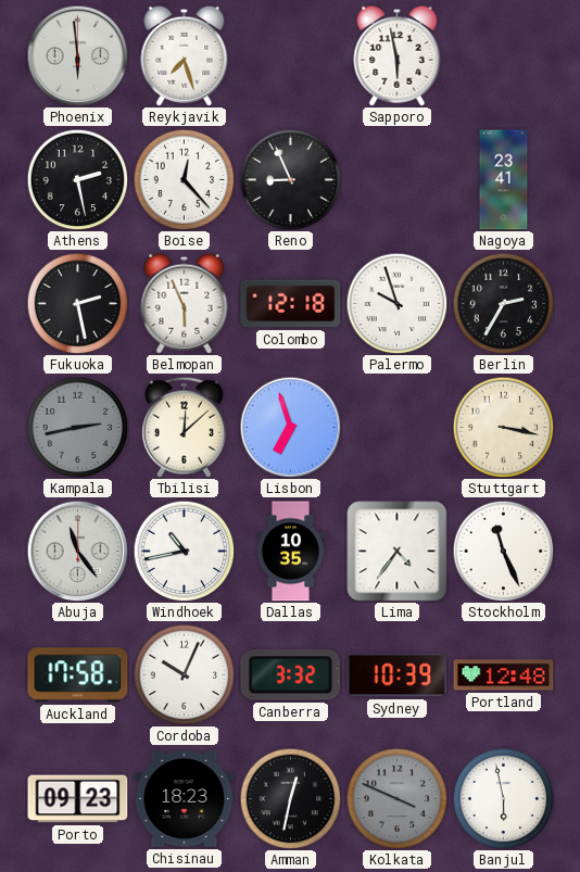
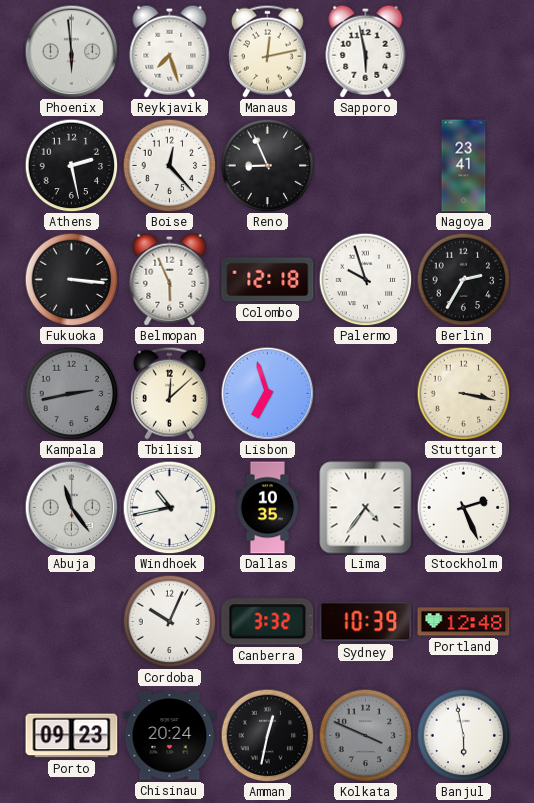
Manaus: none -> 12:13
Fukuoka: 2:28 -> 3:16
Stockholm: 11:26 -> 2:26
Auckland: 17:58 -> none
Chisinau: 18:23 -> 20:24
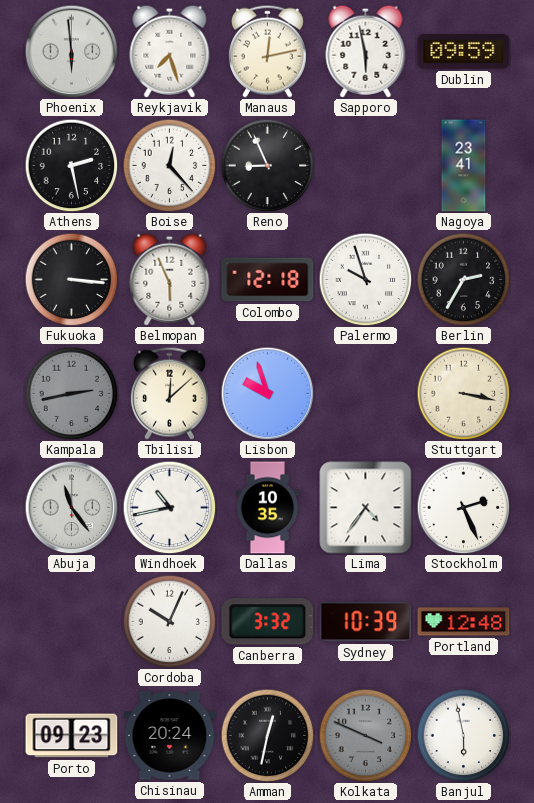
Dublin: none -> 09:59
Lisbon: 6:57 -> 9:57
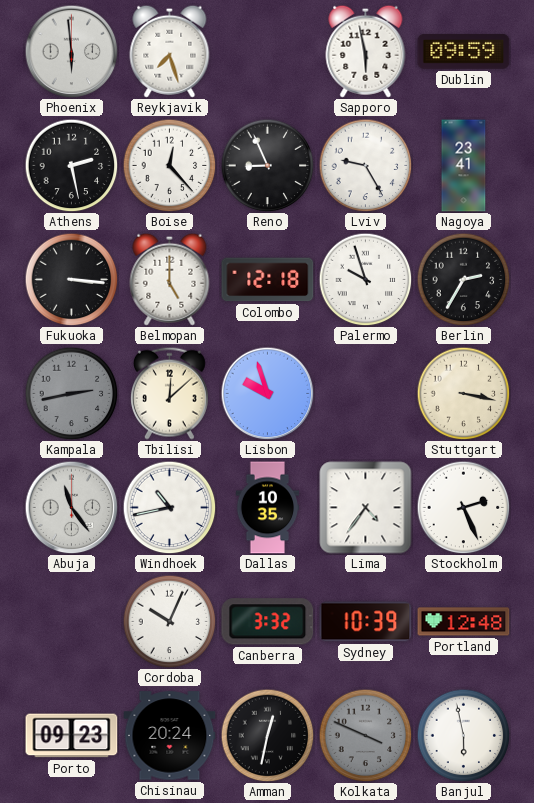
Manaus: 12:13 -> none
Lviv: none -> 9:25
Belmopan: 5:56 -> 5:00
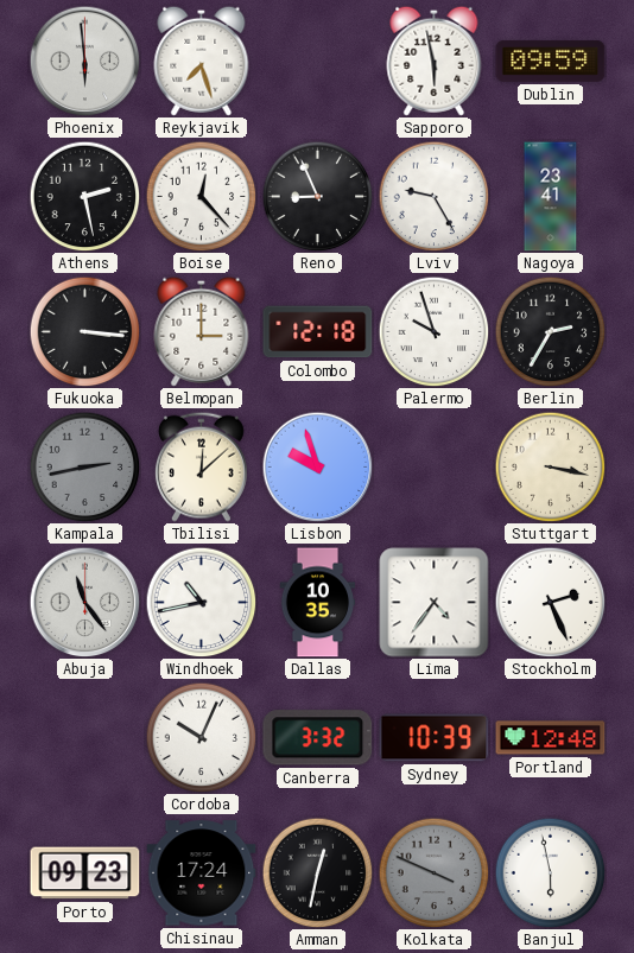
Belmopan: 5:00 -> 3:00
Chisinau: 20:24 -> 17:24
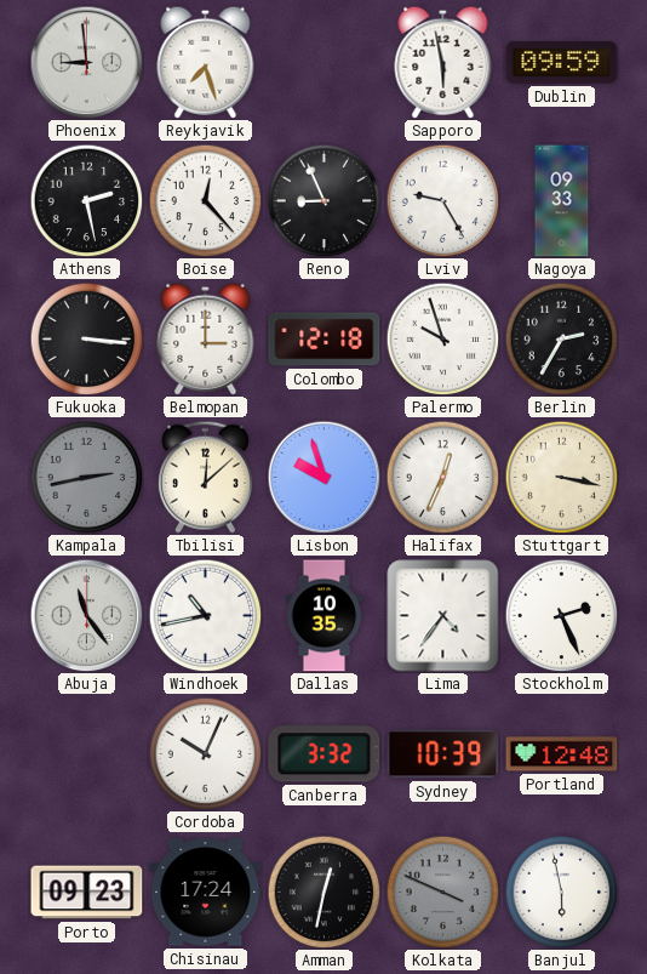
Phoenix: 5:59 -> 8:59
Nagoya: 23:41 -> 09:33
Halifax: none -> 12:34
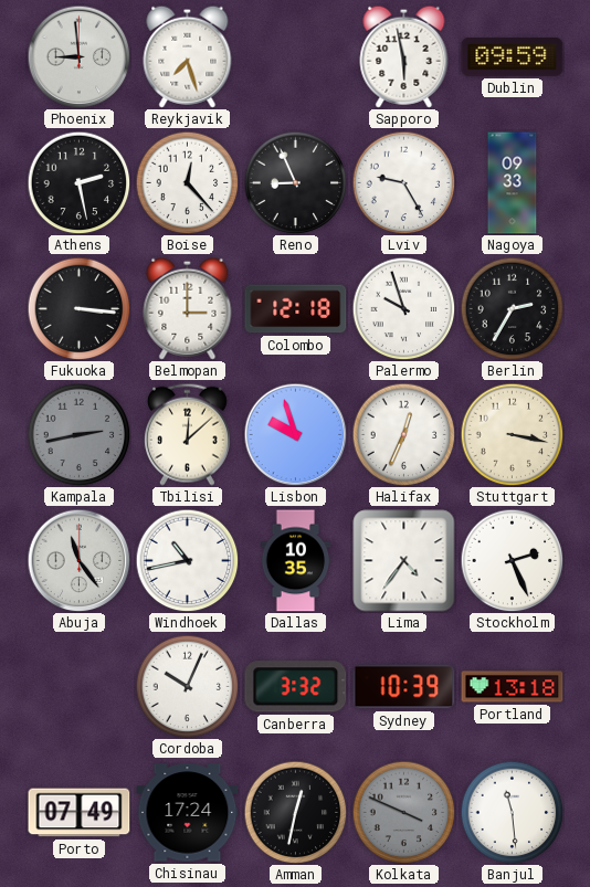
Portland: 12:48 -> 13:18
Porto: 09:23 -> 07:49
Banjul: 5:58 -> 11:29
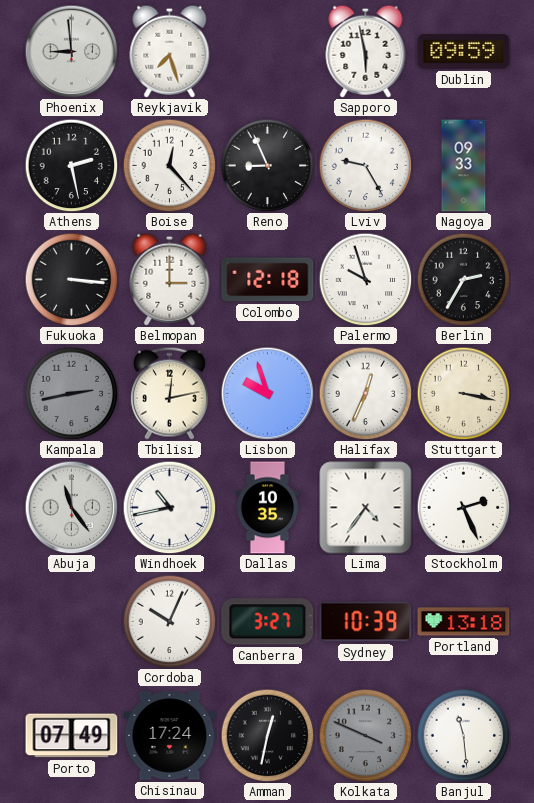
Tbilisi: 12:08 -> 12:13
Canberra: 3:32 -> 3:27
